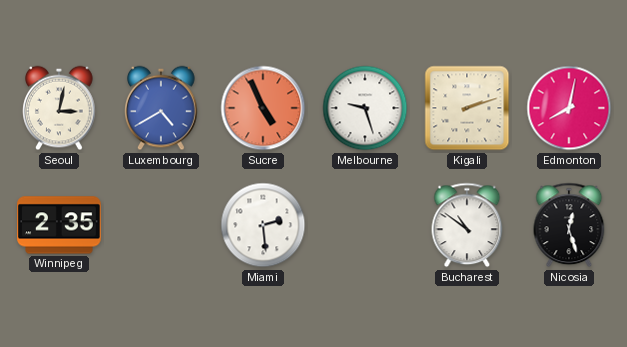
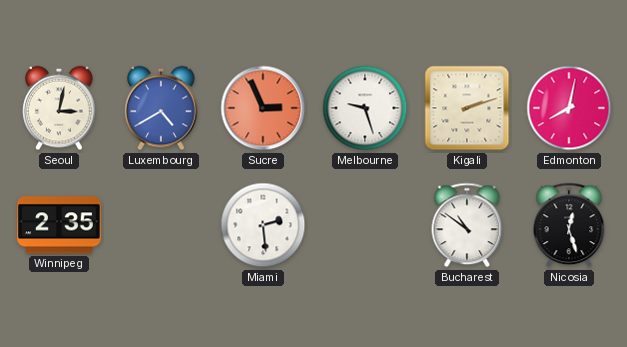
Sucre: 4:56 -> 2:56
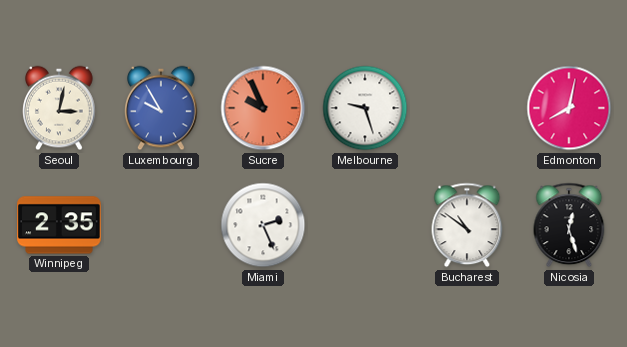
Luxembourg: 4:40 -> 9:55
Sucre: 2:56 -> 9:56
Kigali: 2:12 -> none
Miami: 2:29 -> 2:26
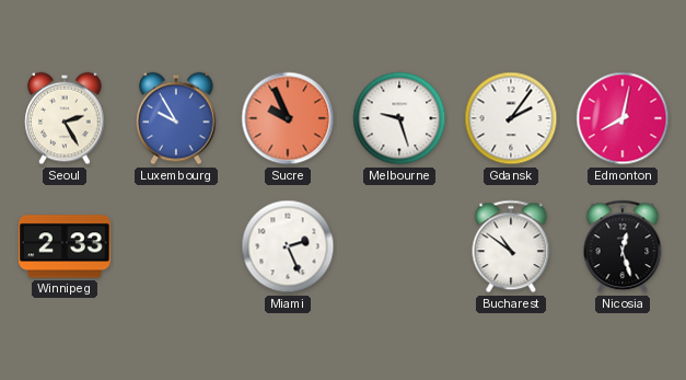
Seoul: 3:02 -> 2:25
Gdansk: none -> 2:06
Winnipeg: 2:35 -> 2:33
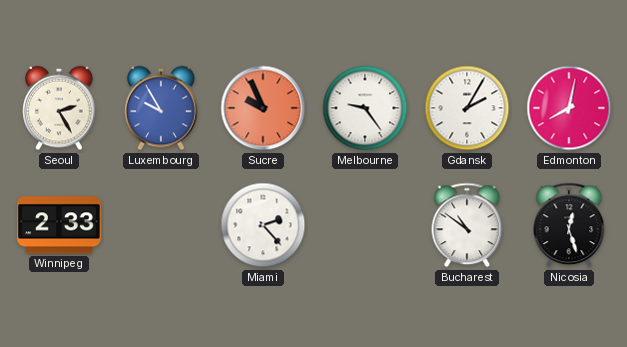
Melbourne: 9:27 -> 9:24
Gdansk: 2:06 -> 2:05
Miami: 2:26 -> 2:23
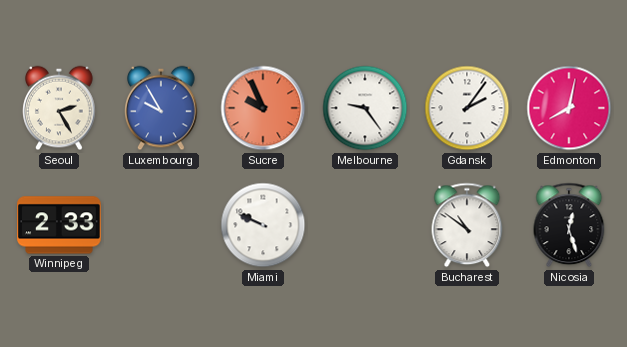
Gdansk: 2:05 -> 2:06
Miami: 2:23 -> 9:49
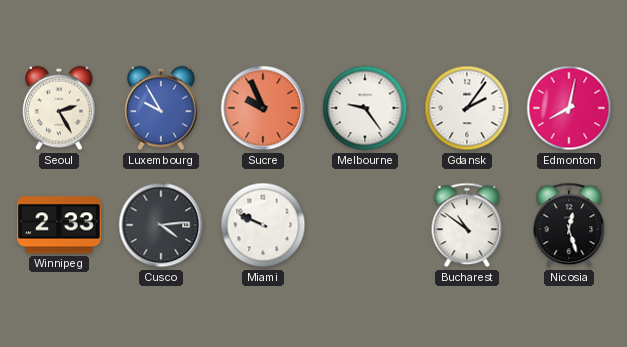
Cusco: none -> 4:14
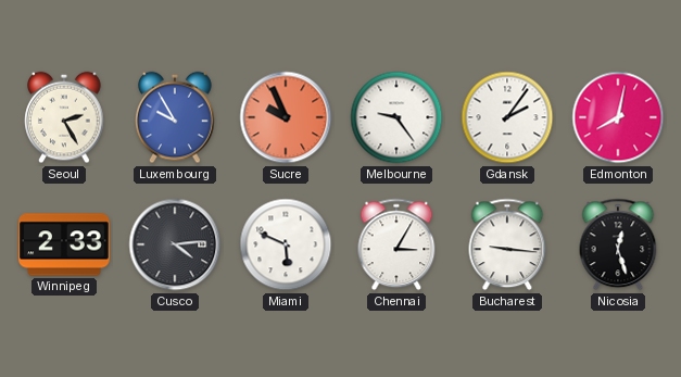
Miami: 9:49 -> 5:49
Chennai: none -> 3:05
Bucharest: 10:51 -> 9:16
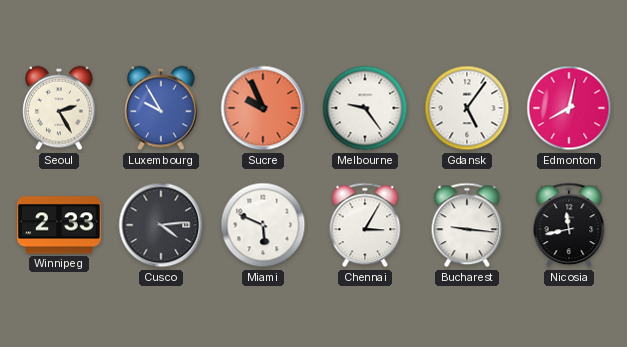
Gdansk: 2:06 -> 5:06
Nicosia: 12:27 -> 11:43
